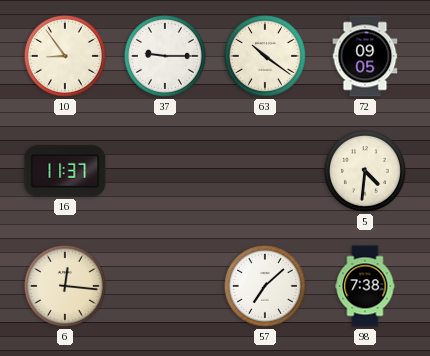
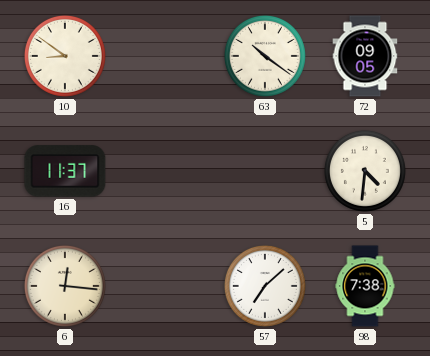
10: 8:54 -> 8:51
37: 9:15 -> none
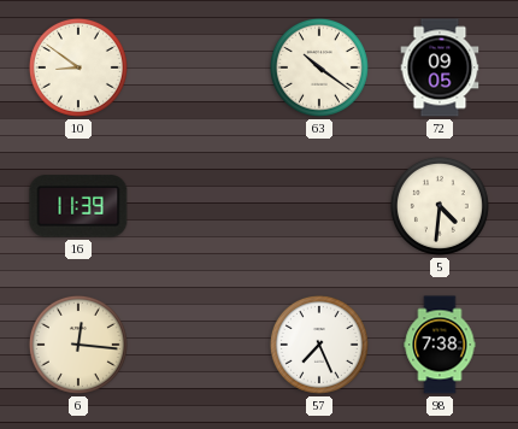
16: 11:37 -> 11:39
57: 7:08 -> 7:26
